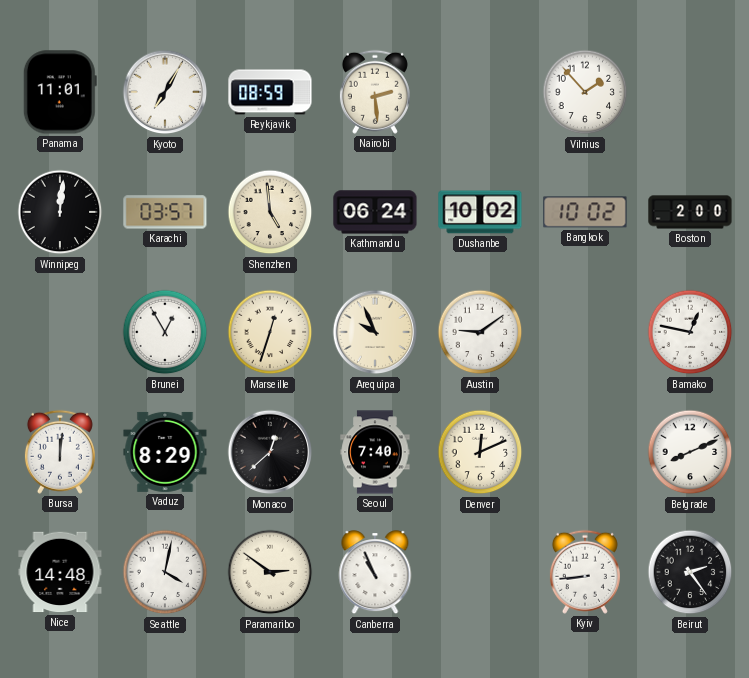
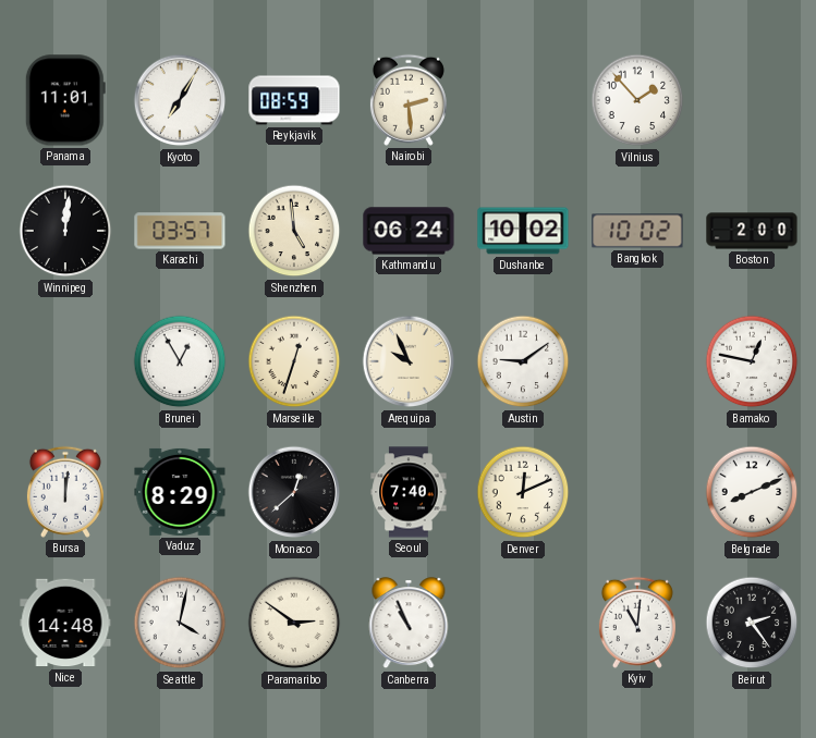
Kyiv: 8:44 -> 11:01
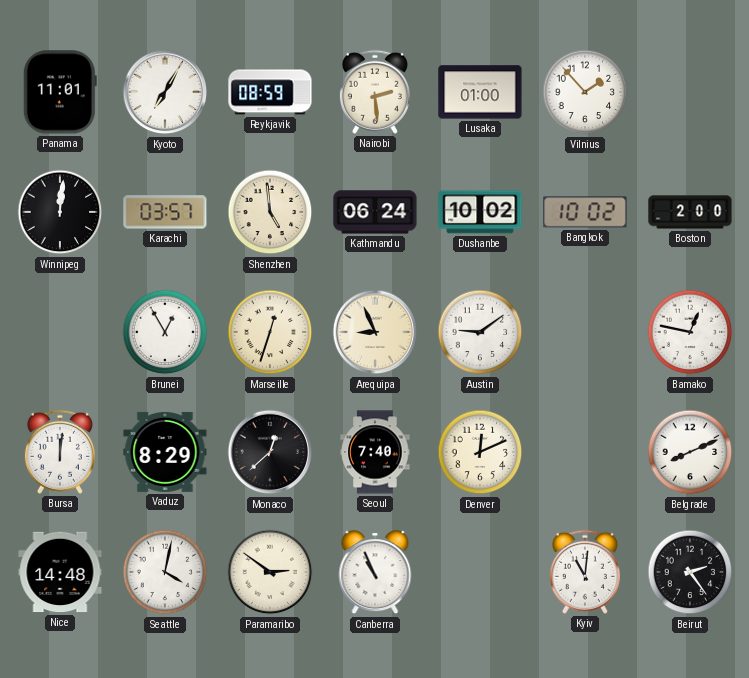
Lusaka: none -> 01:00
Arequipa: 9:56 -> 8:56
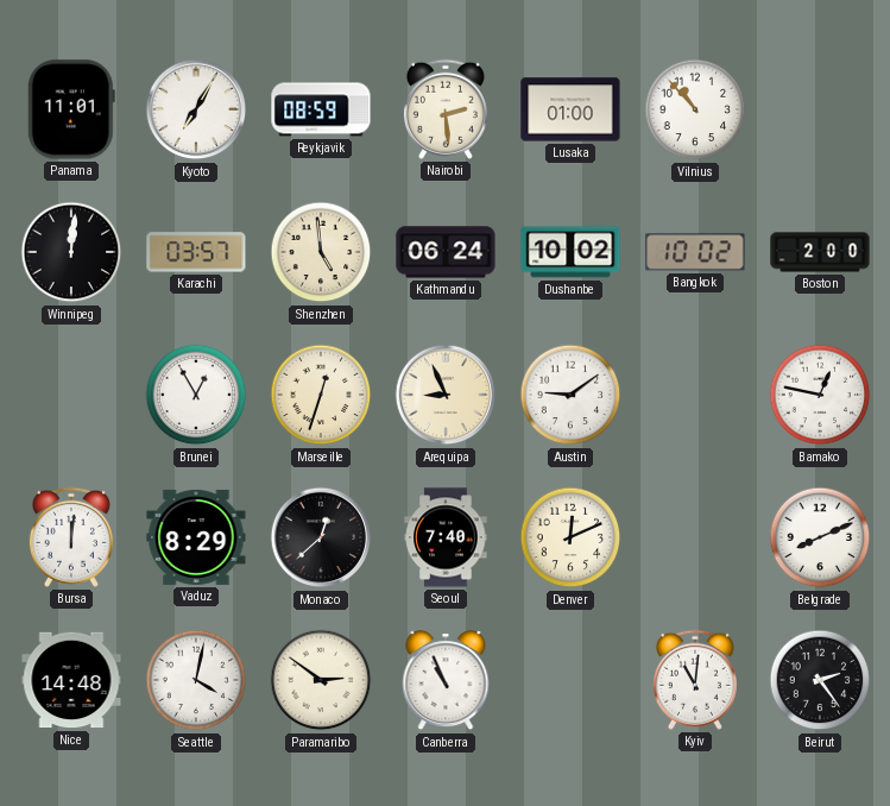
Vilnius: 1:53 -> 10:53
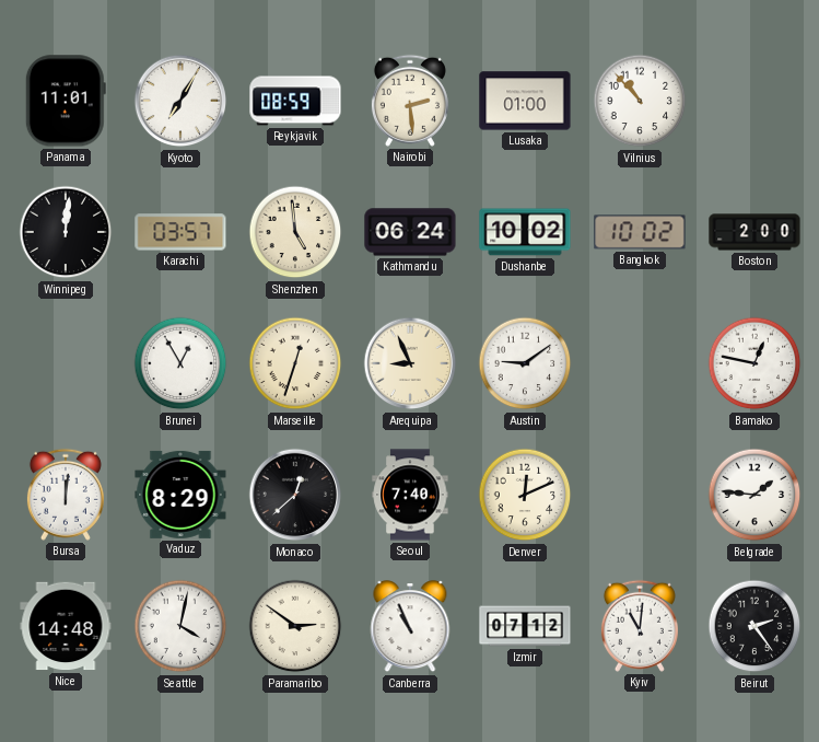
Belgrade: 8:11 -> 1:46
Izmir: none -> 07:12
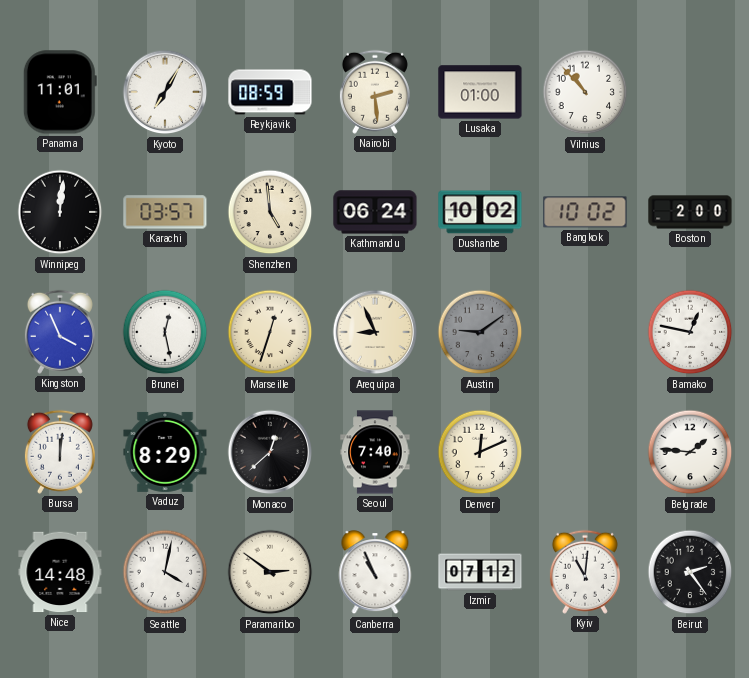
Kingston: none -> 3:56
Brunei: 12:55 -> 12:28
Austin dial: white -> grey
